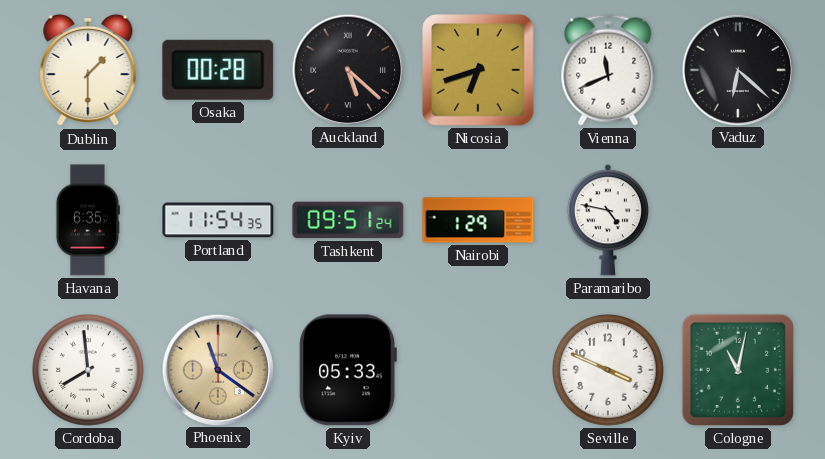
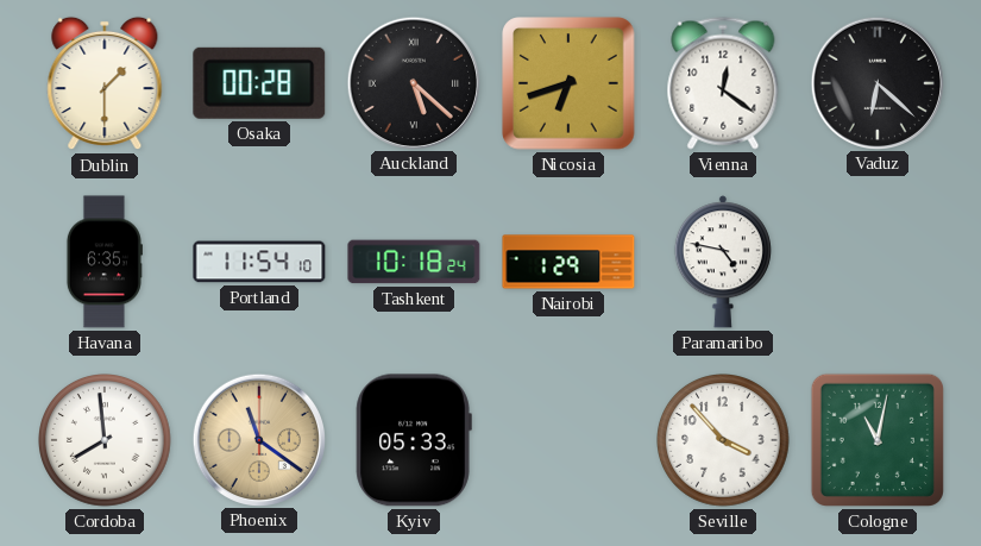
Vienna: 11:41 -> 12:21
Portland: 11:54:35 -> 11:54:10
Tashkent: 09:51 -> 10:18
Seville: 3:49 -> 3:53
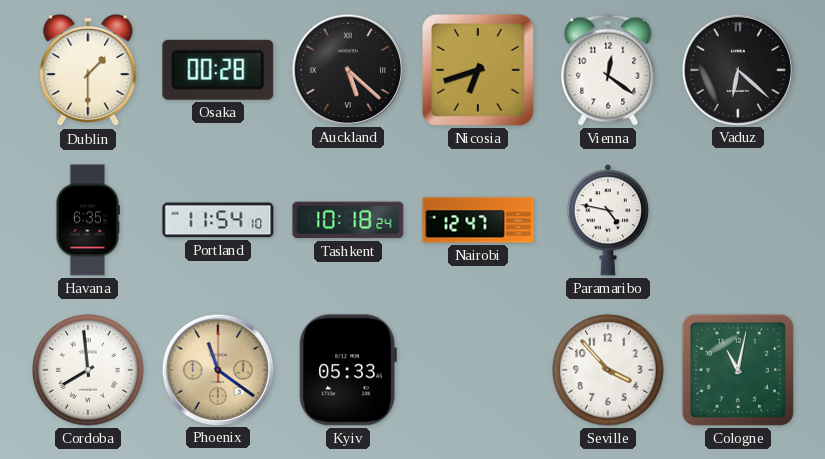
Nairobi: 1:29 -> 12:47
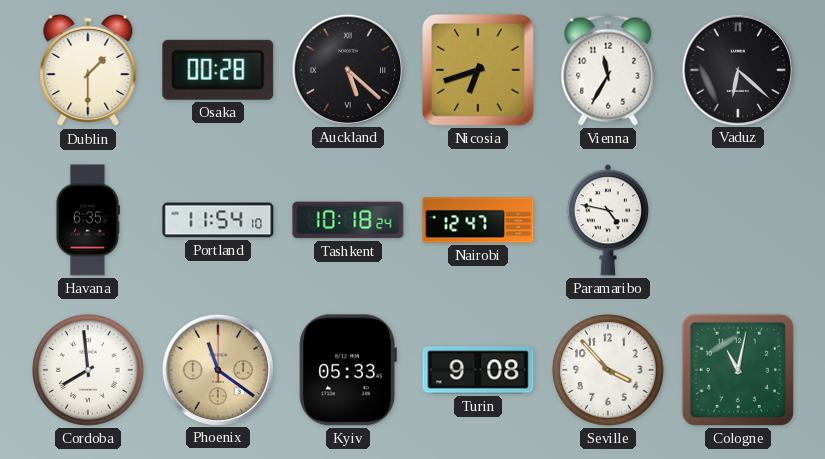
Vienna: 12:21 -> 11:35
Turin: none -> 9:08
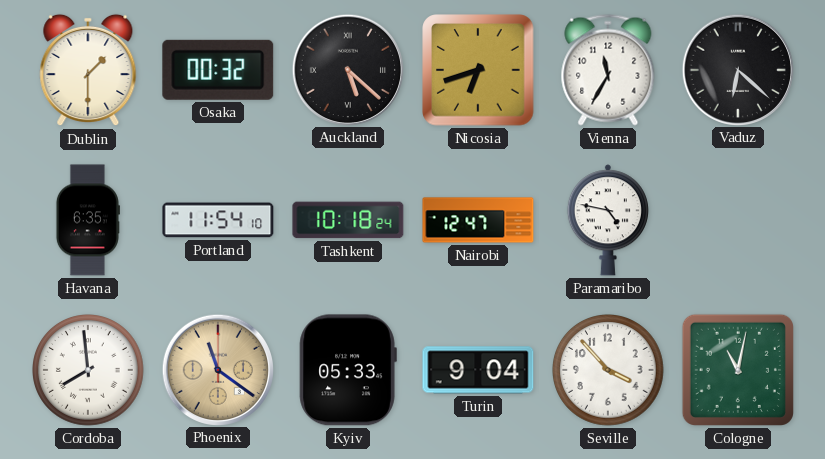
Osaka: 00:28 -> 00:32
Turin: 9:08 -> 9:04
